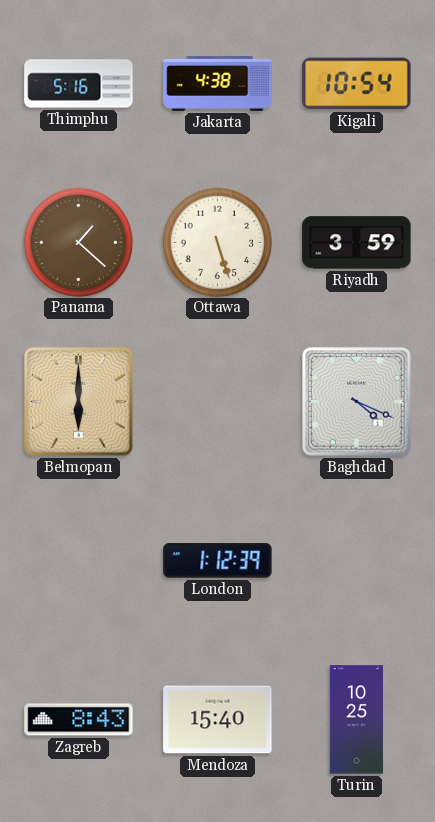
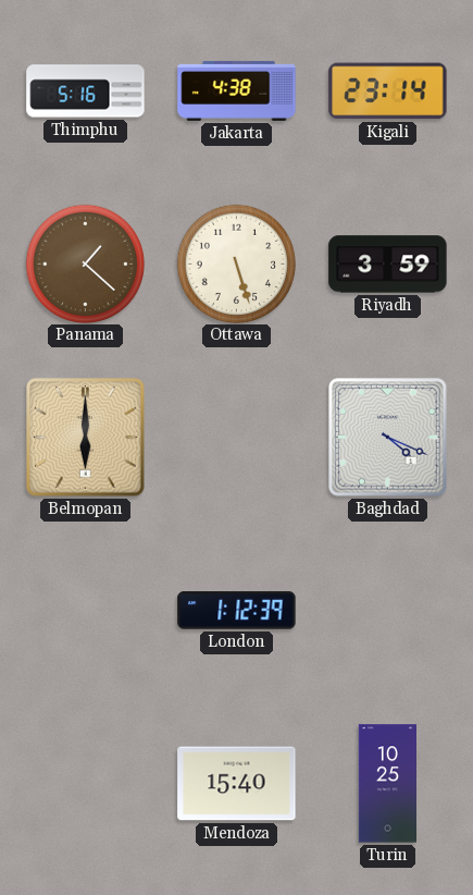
Kigali: 10:54 -> 23:14
Zagreb: 8:43 -> none
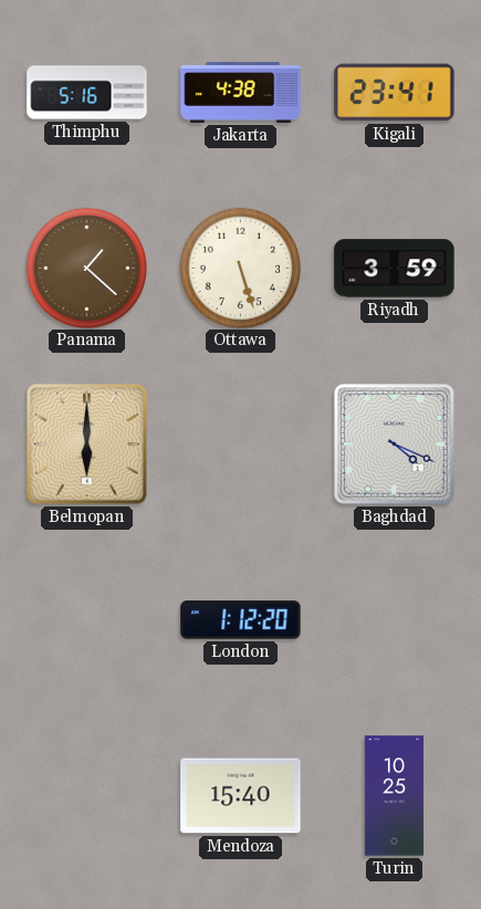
Kigali: 23:14 -> 23:41
London: 1:12:39 -> 1:12:20
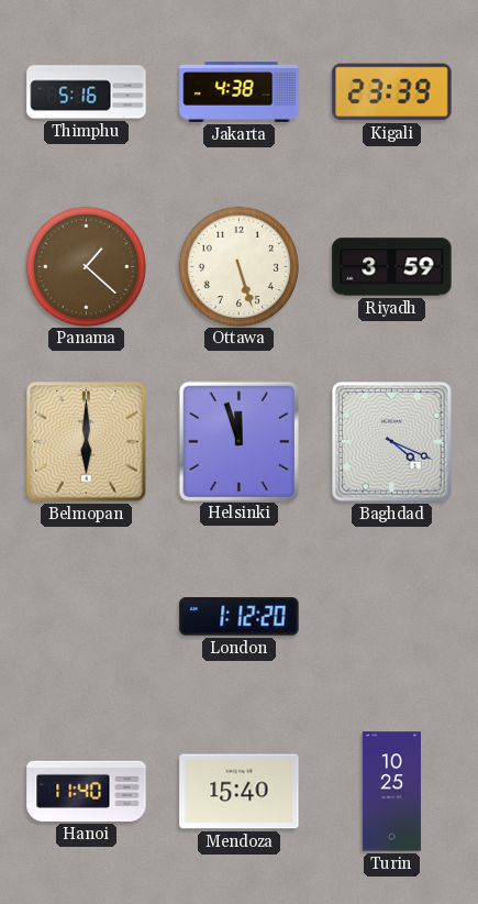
Kigali: 23:41 -> 23:39
Helsinki: none -> 11:57
Hanoi: none -> 11:40
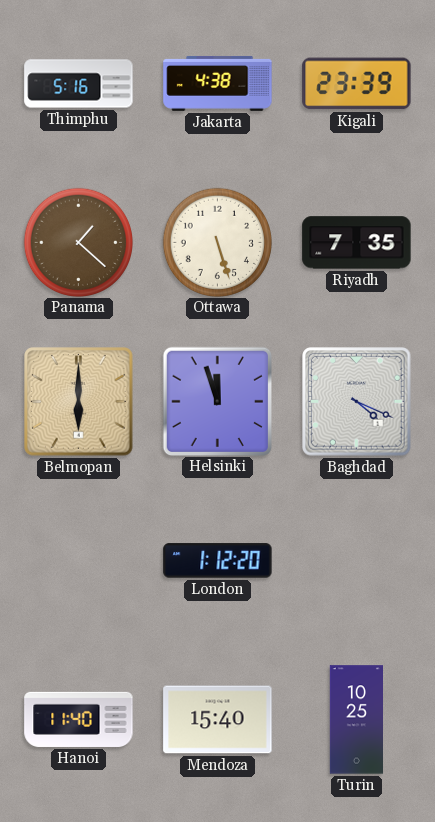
Riyadh: 3:59 -> 7:35
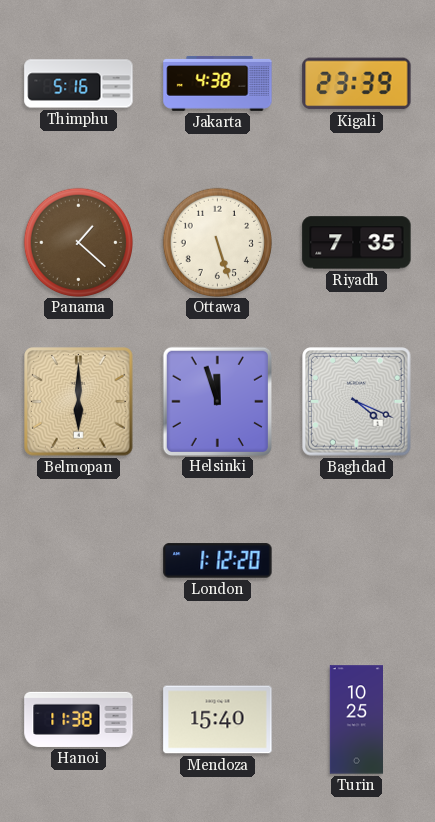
Hanoi: 11:40 -> 11:38
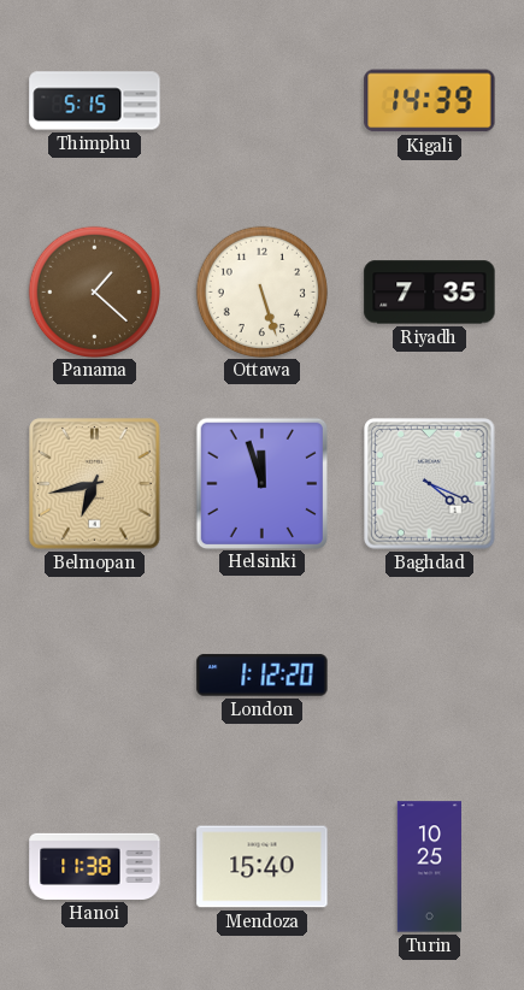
Thimphu: 5:16 -> 5:15
Jakarta: 4:38 -> none
Kigali: 23:39 -> 14:39
Belmopan: 6:00 -> 6:43
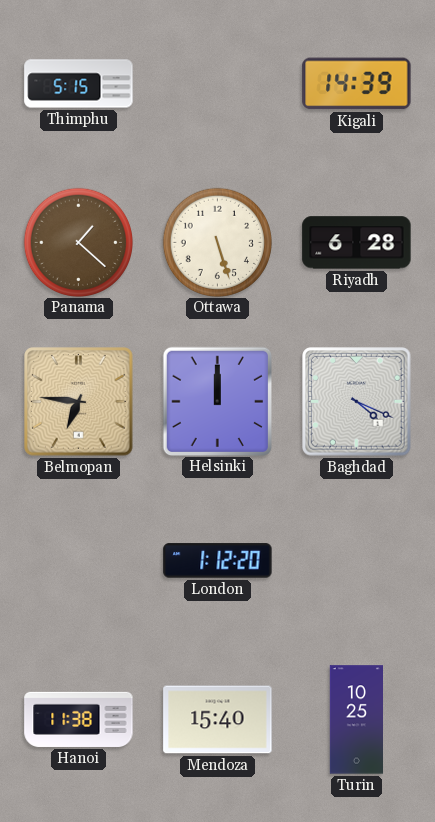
Riyadh: 7:35 -> 6:28
Belmopan: 6:43 -> 6:46
Helsinki: 11:57 -> 12:00
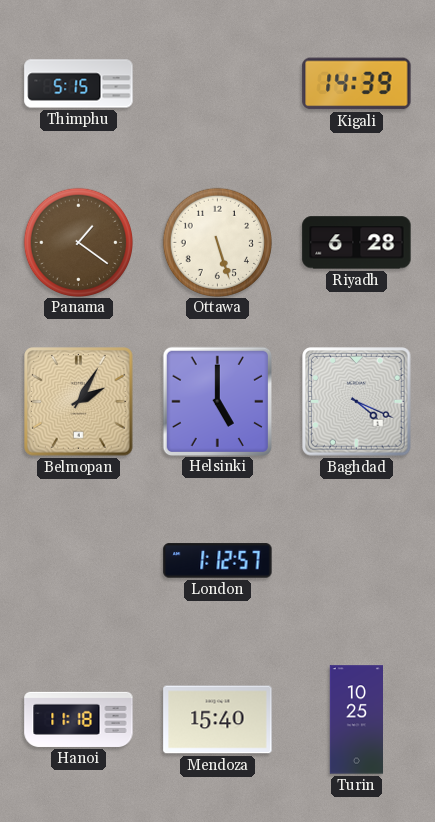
Panama: 1:22 -> 1:21
Belmopan: 6:46 -> 2:05
Helsinki: 12:00 -> 5:00
London: 1:12:20 -> 1:12:57
Hanoi: 11:38 -> 11:18
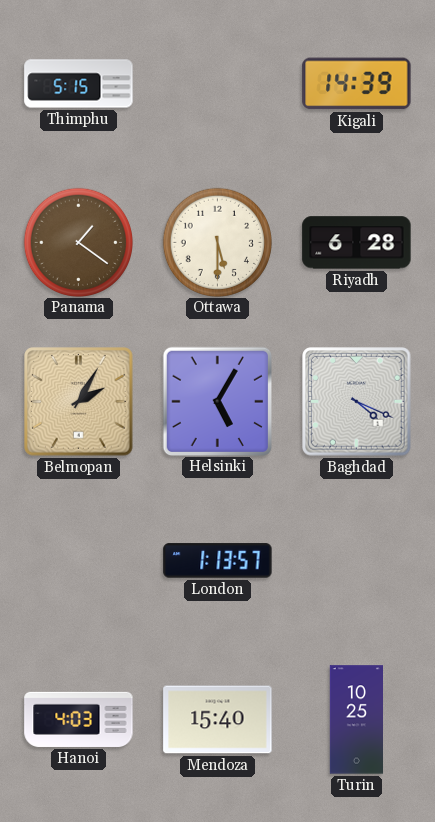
Ottawa: 5:27 -> 5:30
Helsinki: 5:00 -> 5:05
London: 1:12 -> 1:13
Hanoi: 11:18 -> 4:03
